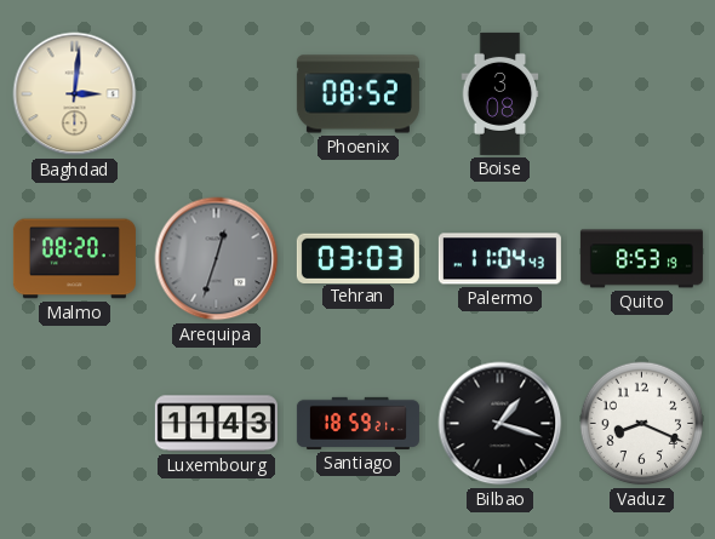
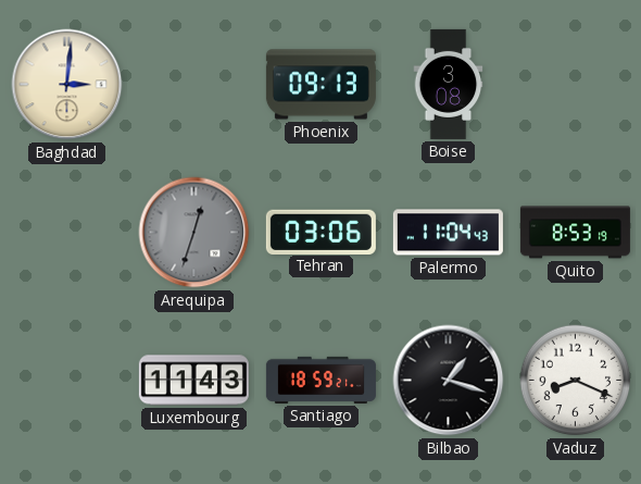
Phoenix: 08:52 -> 09:13
Malmo: 08:20 -> none
Tehran: 03:03 -> 03:06
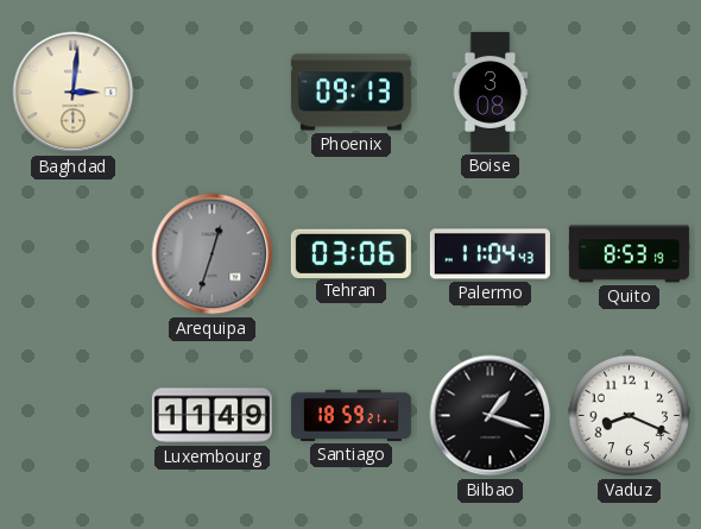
Luxembourg: 11:43 -> 11:49
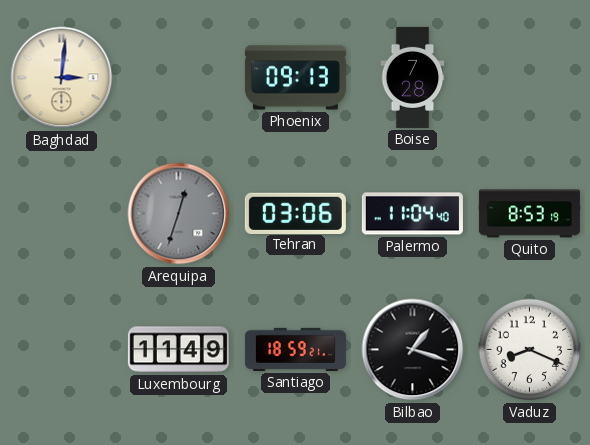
Boise: 3:08 -> 7:28
Palermo: 11:04:43 -> 11:04:40
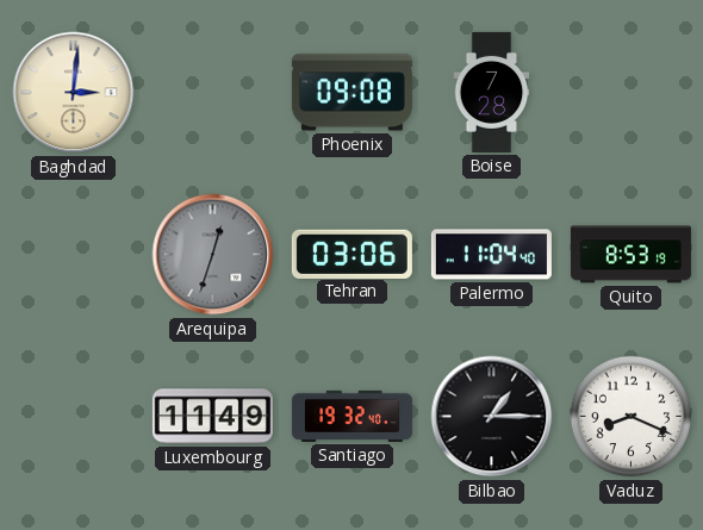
Phoenix: 09:13 -> 09:08
Santiago: 18:59 -> 19:32
Bilbao: 1:18 -> 1:15
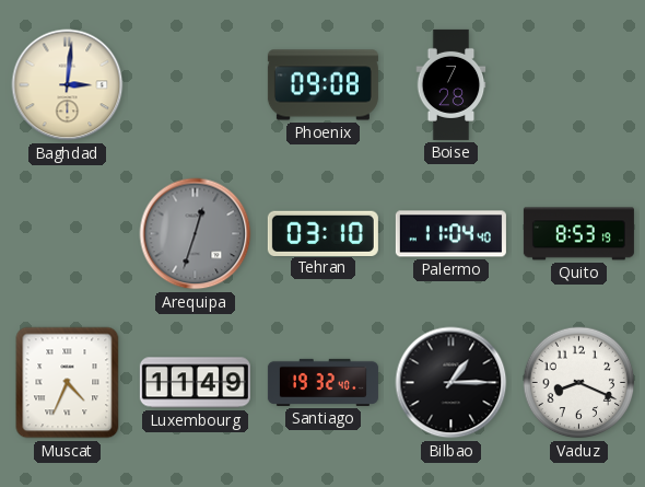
Tehran: 03:06 -> 03:10
Muscat: none -> 4:34
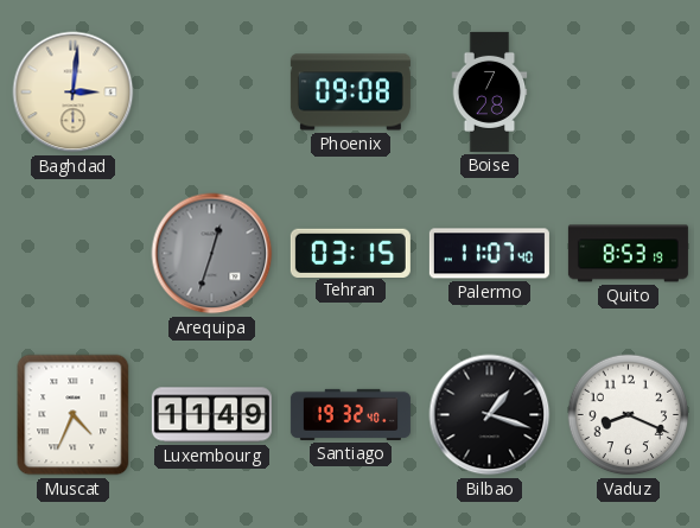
Tehran: 03:10 -> 03:15
Palermo: 11:04 -> 11:07
Bilbao: 1:15 -> 1:18
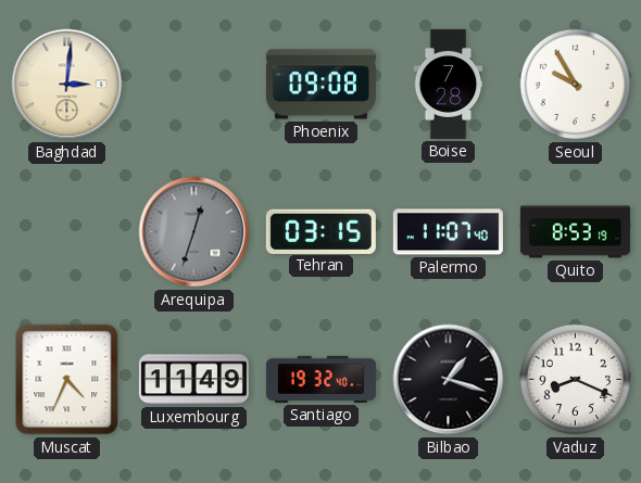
Seoul: none -> 9:55
